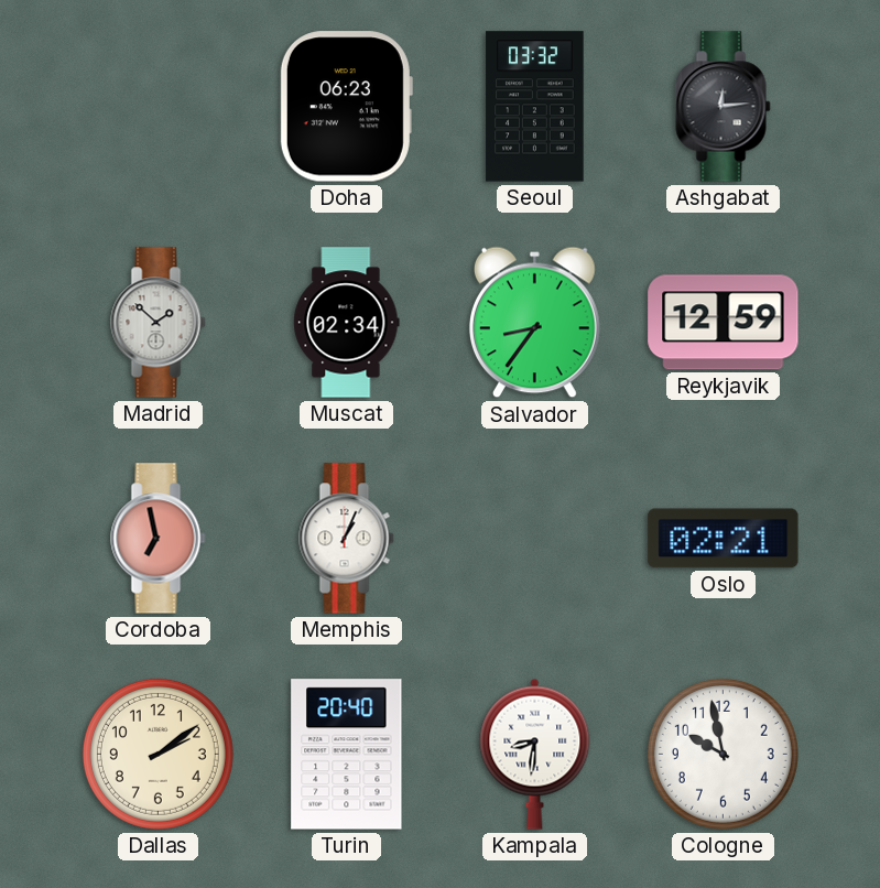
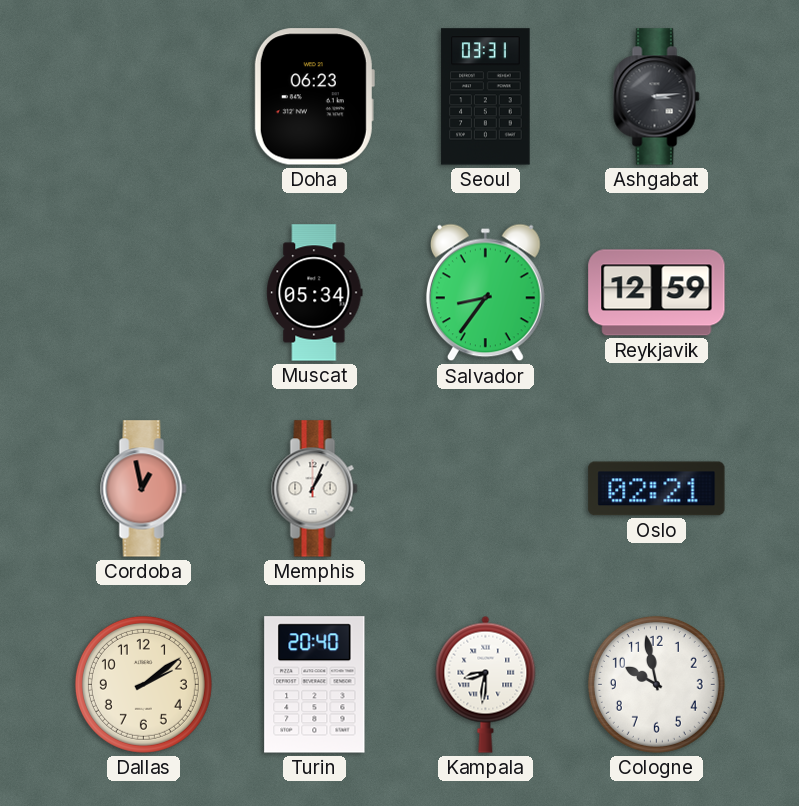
Seoul: 03:32 -> 03:31
Ashgabat: 12:14 -> 3:14
Madrid: 1:52 -> none
Muscat: 02:34 -> 05:34
Cordoba: 6:58 -> 12:58
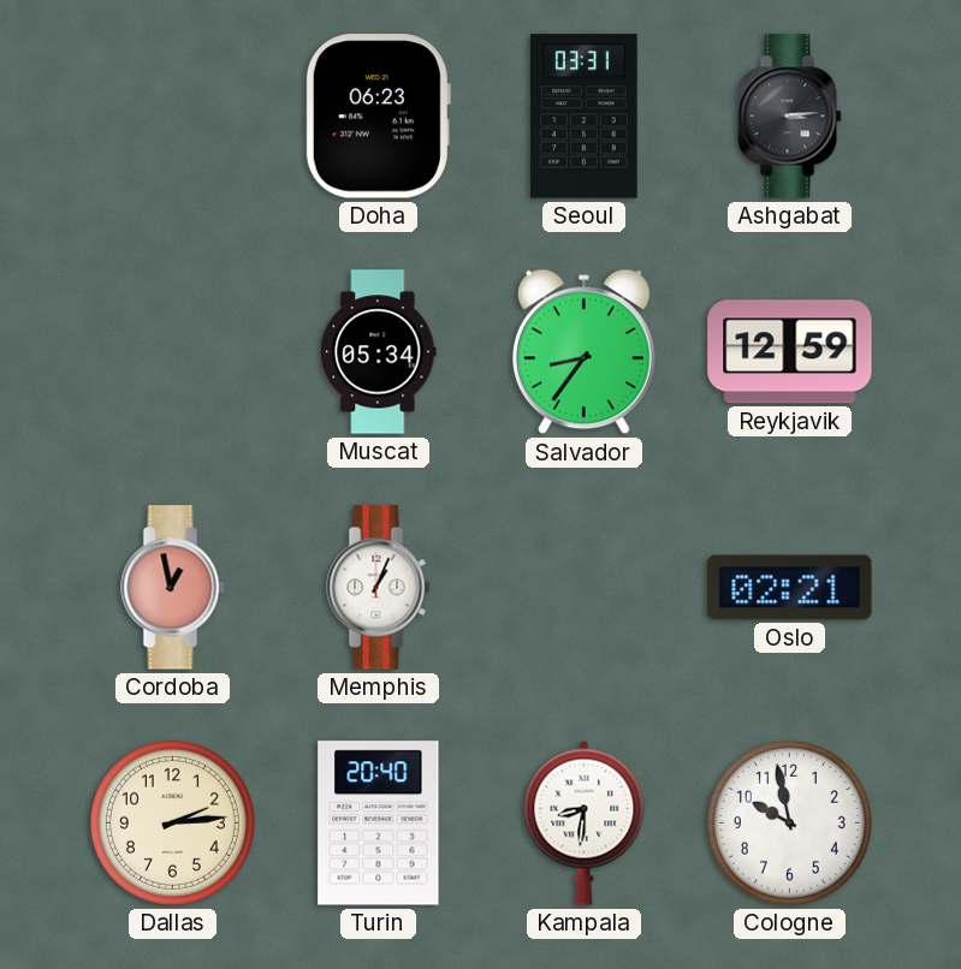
Dallas: 2:09 -> 2:14
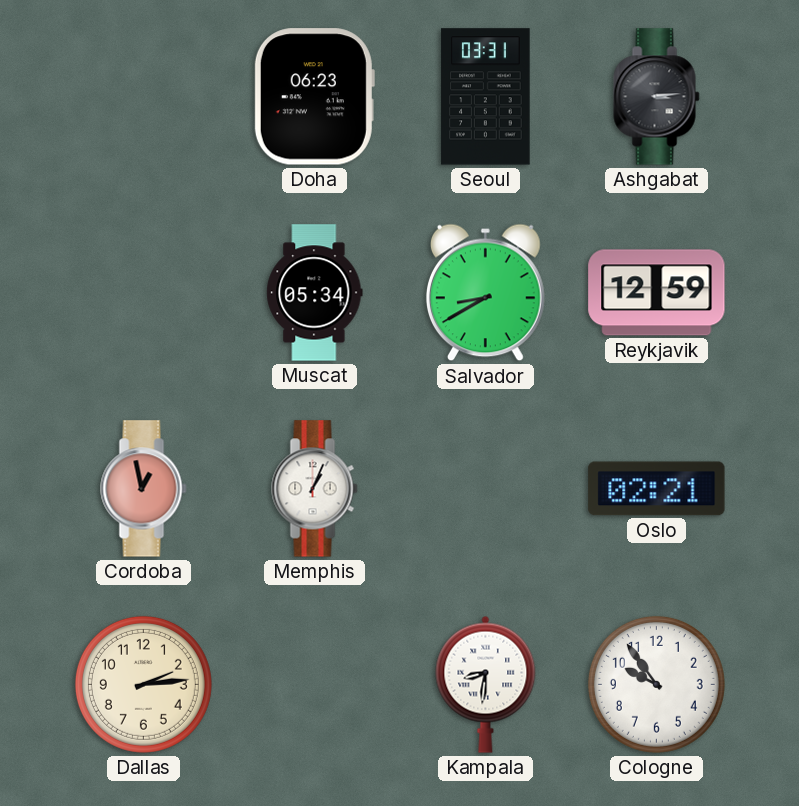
Salvador: 8:36 -> 8:40
Turin: 20:40 -> none
Cologne: 9:58 -> 9:54
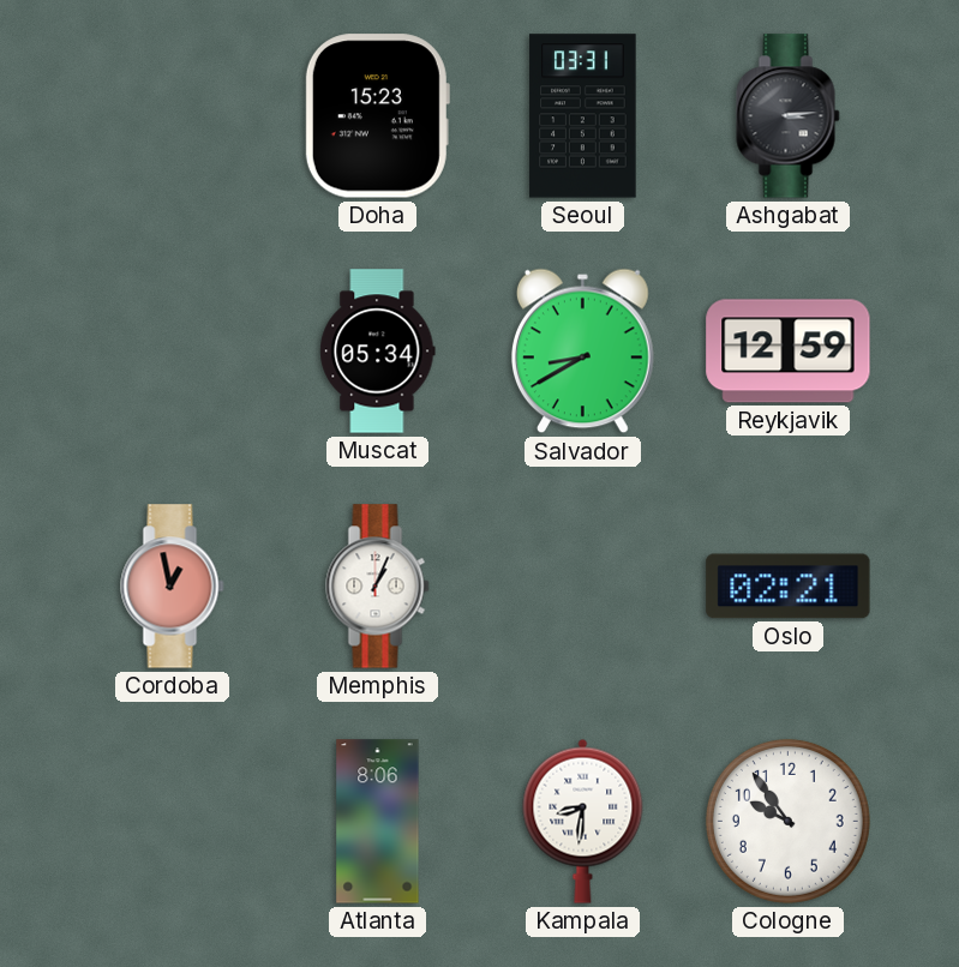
Doha: 06:23 -> 15:23
Dallas: 2:14 -> none
Atlanta: none -> 8:06
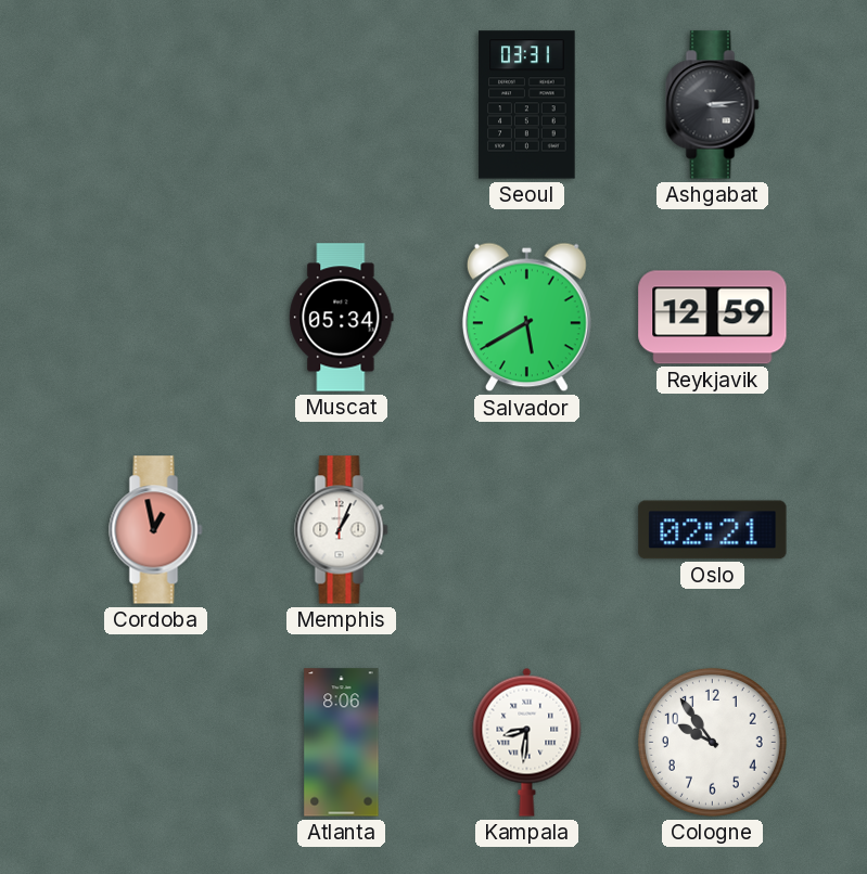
Doha: 15:23 -> none
Salvador: 8:40 -> 5:40
